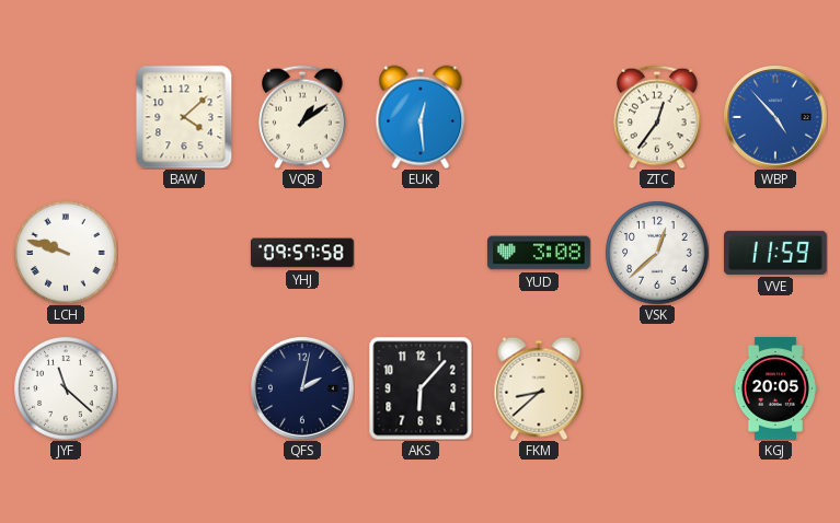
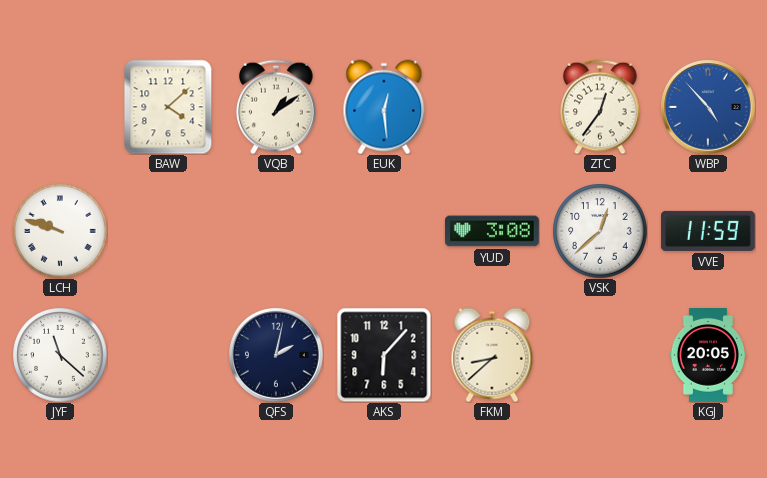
YHJ: 09:57 -> none
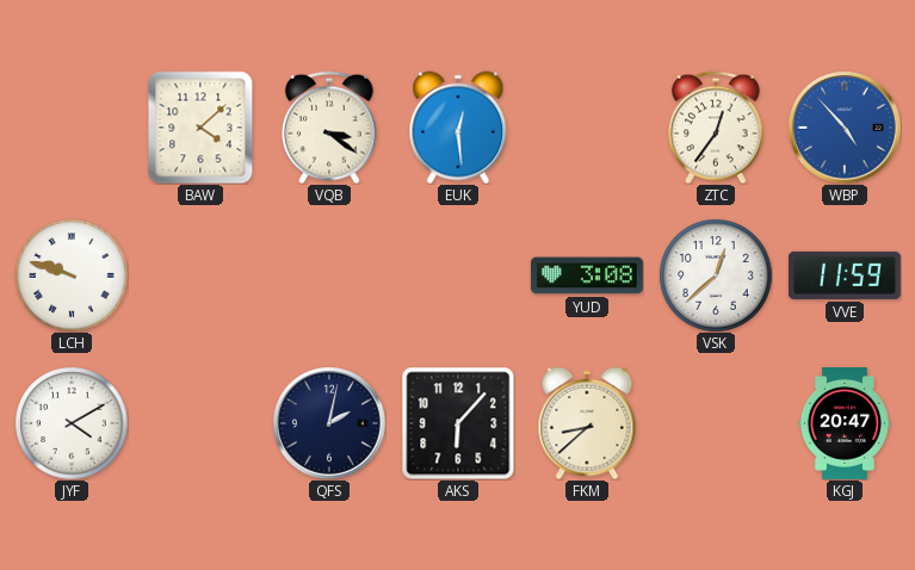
VQB: 1:09 -> 3:21
JYF: 11:22 -> 4:10
KGJ: 20:05 -> 20:47
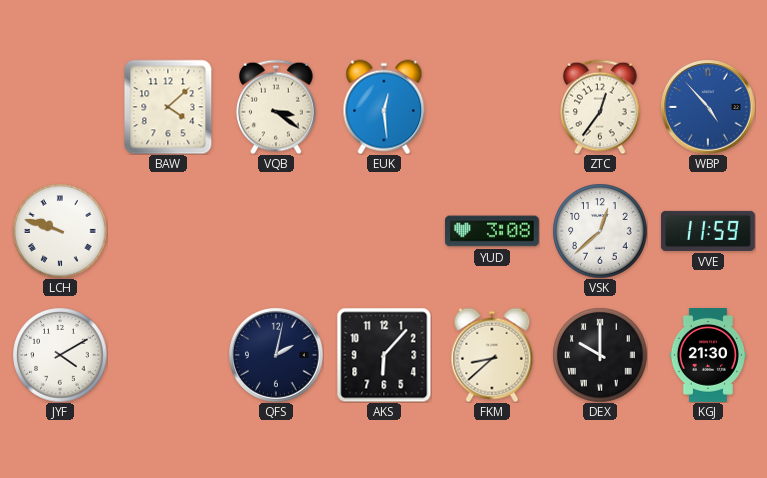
DEX: none -> 10:00
KGJ: 20:47 -> 21:30
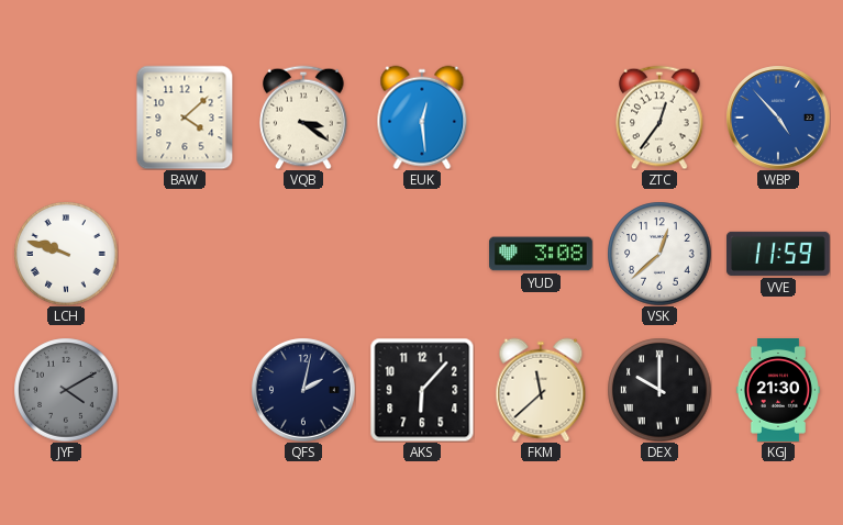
JYF dial: white -> grey
FKM: 8:38 -> 11:38
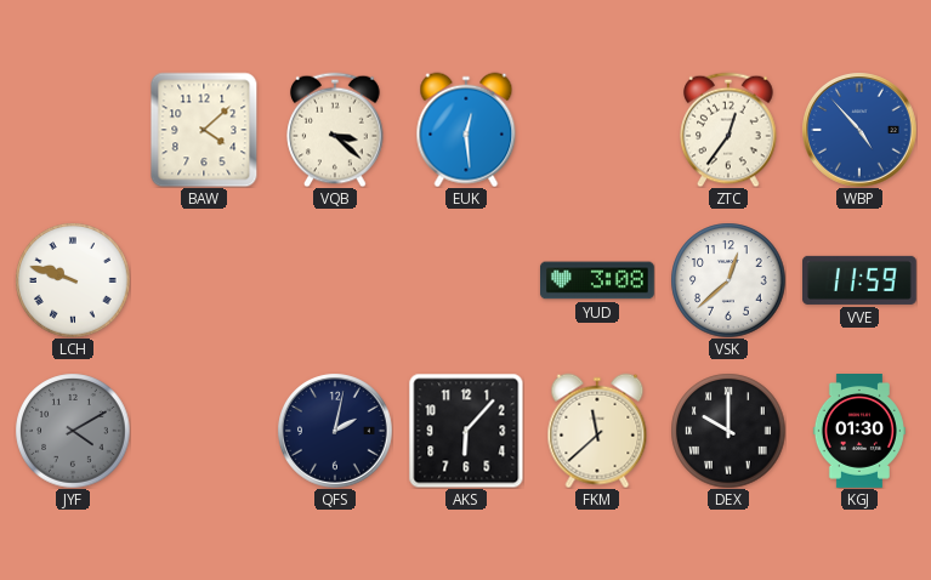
VQB: 3:21 -> 3:22
KGJ: 21:30 -> 01:30
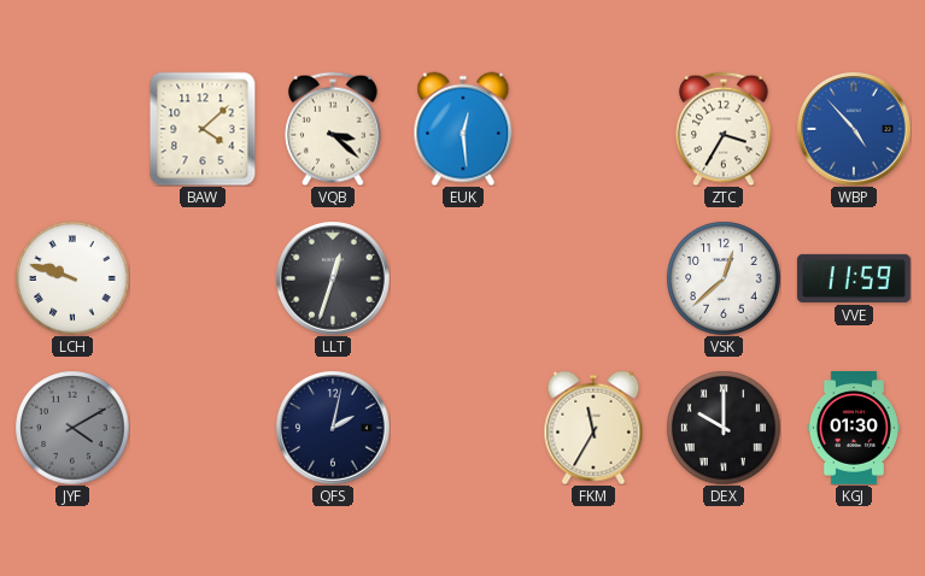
ZTC: 12:36 -> 3:35
LLT: none -> 12:33
YUD: 3:08 -> none
AKS: 6:07 -> none
FKM: 11:38 -> 11:35
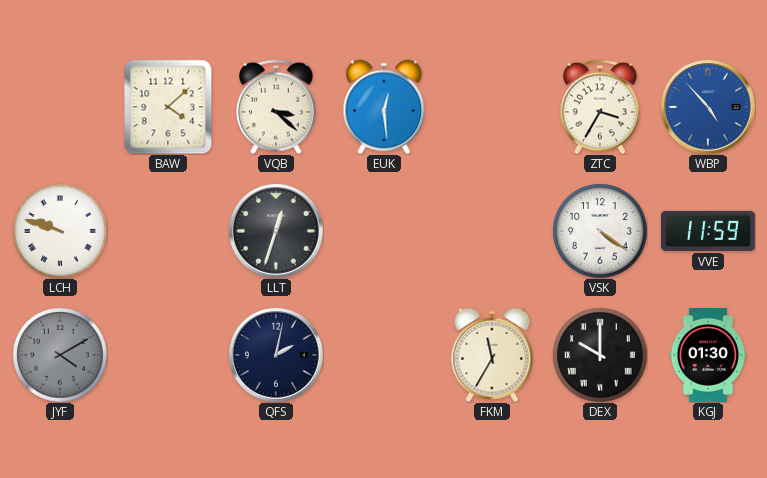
VSK: 12:38 -> 4:21
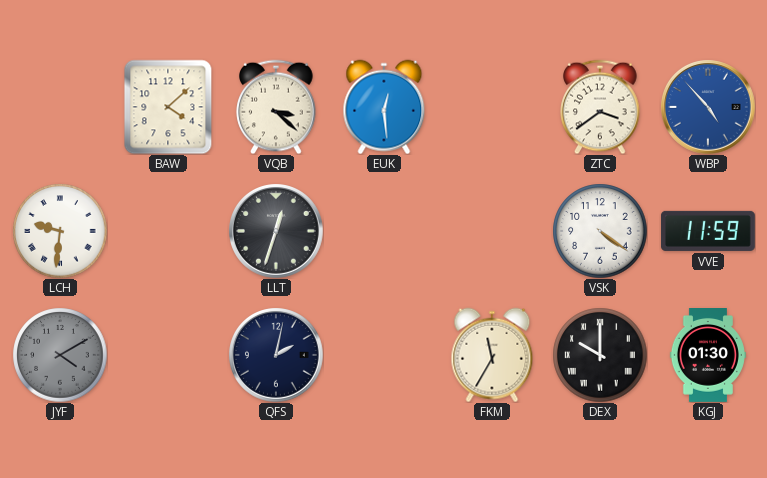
ZTC: 3:35 -> 3:39
LCH: 9:48 -> 9:31
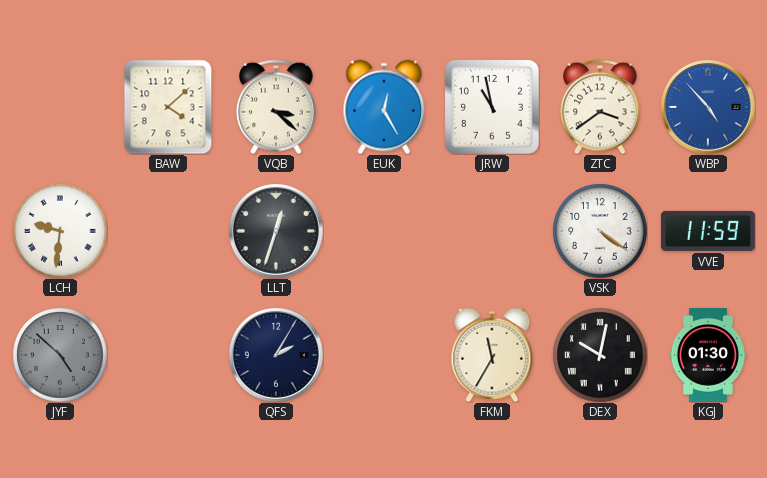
EUK: 12:29 -> 12:25
JRW: none -> 10:58
JYF: 4:10 -> 4:52
QFS: 2:02 -> 2:05
DEX: 10:00 -> 10:02
